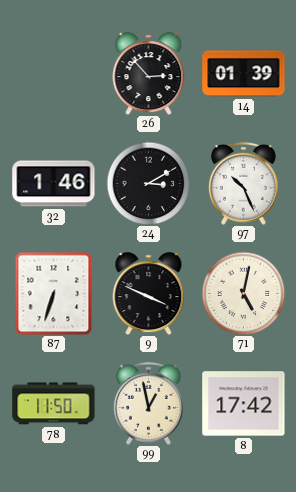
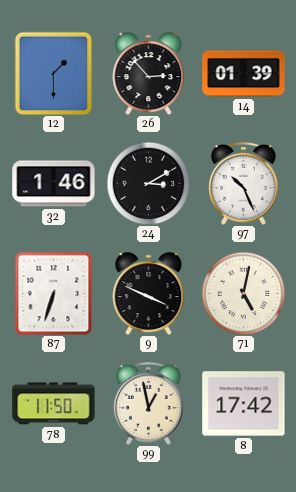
12: none -> 1:30
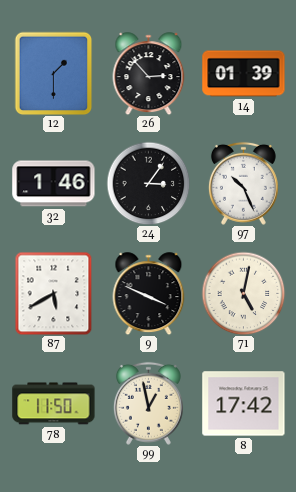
24: 3:10 -> 3:06
87: 6:33 -> 5:40
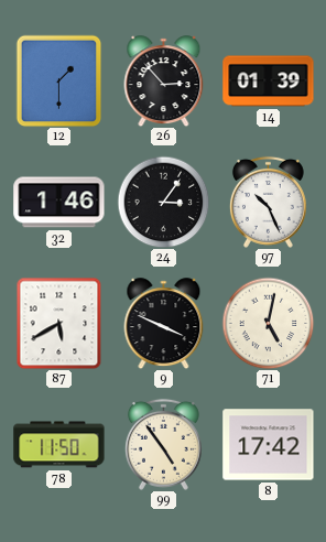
99: 12:58 -> 4:54
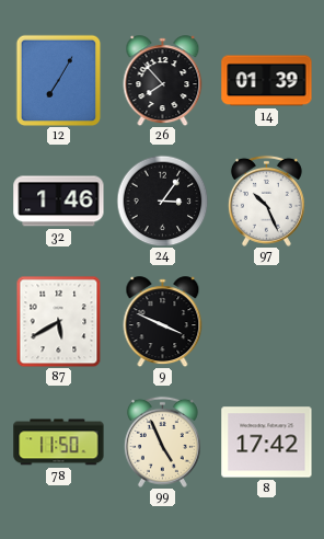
12: 1:30 -> 7:05
26: 2:53 -> 7:53
71: 5:02 -> none
99: 4:54 -> 4:56
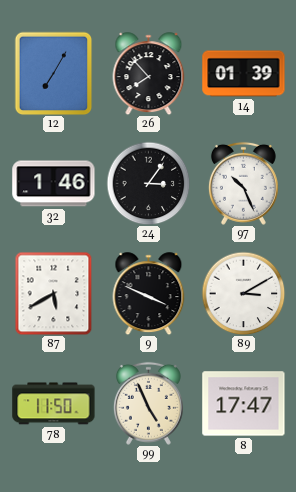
89: none -> 3:10
8: 17:42 -> 17:47
